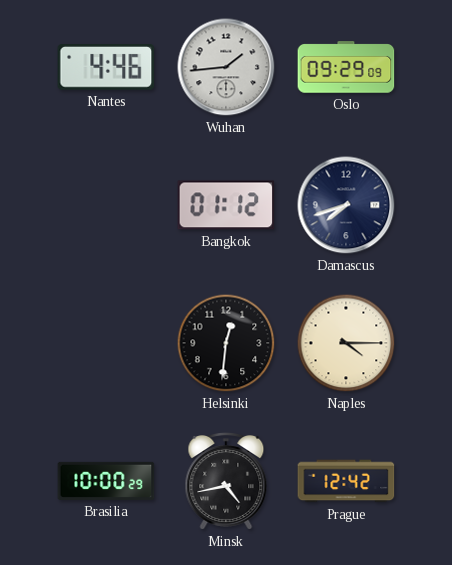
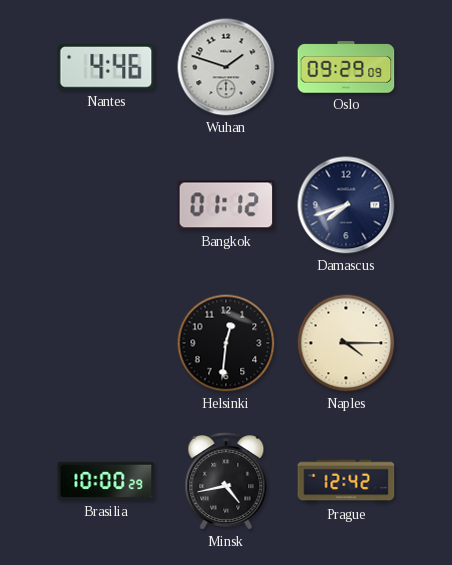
Wuhan: 1:44 -> 1:48
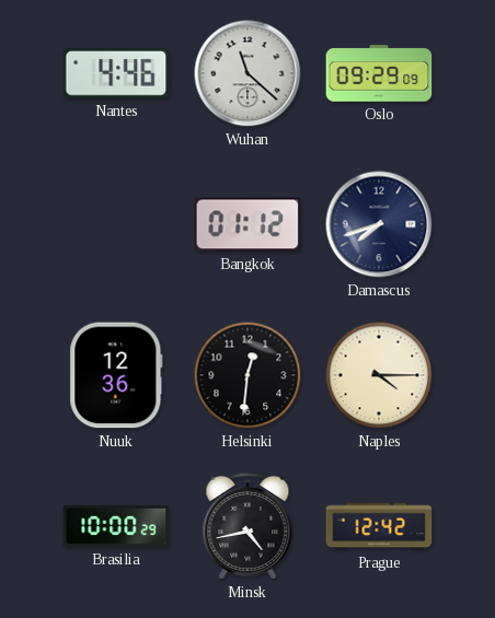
Wuhan: 1:48 -> 11:22
Nuuk: none -> 12:36
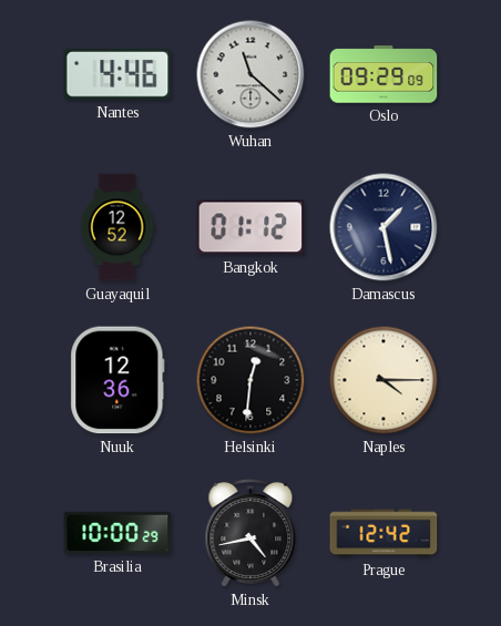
Guayaquil: none -> 12:52
Damascus: 7:42 -> 1:28
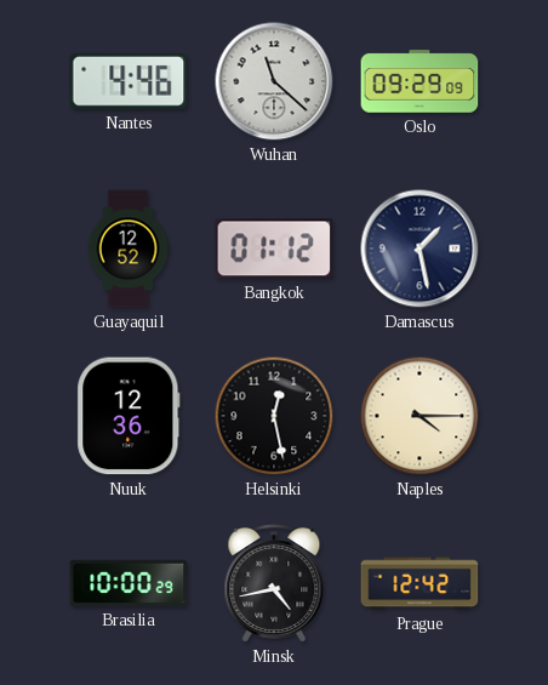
Helsinki: 12:31 -> 12:28
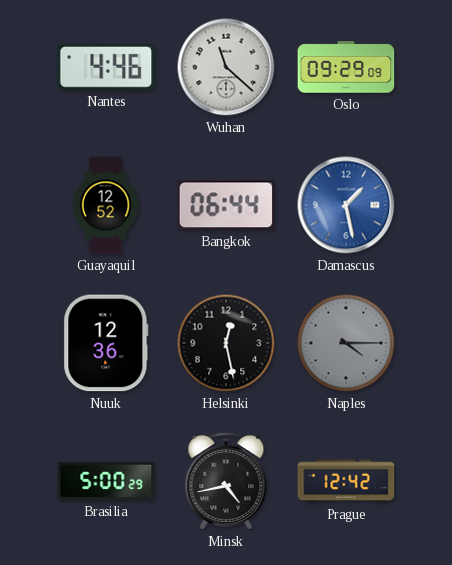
Bangkok: 01:12 -> 06:44
Damascus dial: navy -> blue
Naples dial: cream -> grey
Brasilia: 10:00 -> 5:00
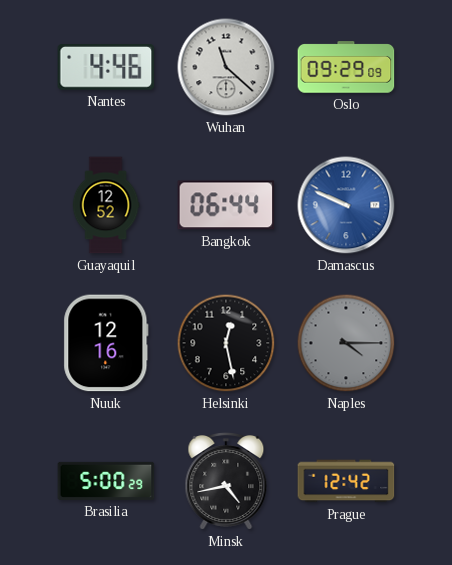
Damascus: 1:28 -> 9:49
Nuuk: 12:36 -> 12:16
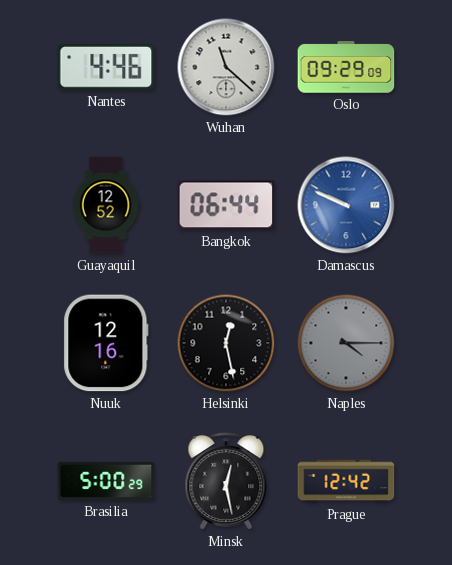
Minsk: 4:43 -> 12:28
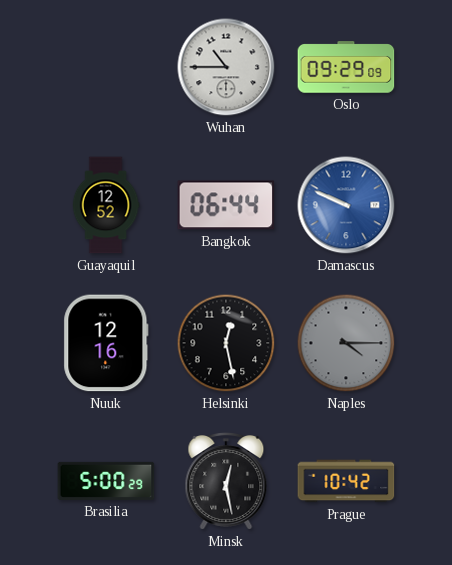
Nantes: 4:46 -> none
Wuhan: 11:22 -> 10:45
Prague: 12:42 -> 10:42
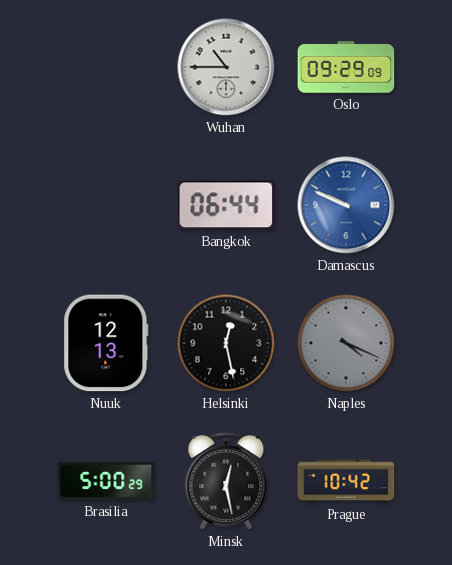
Guayaquil: 12:52 -> none
Nuuk: 12:16 -> 12:13
Naples: 4:15 -> 4:19
